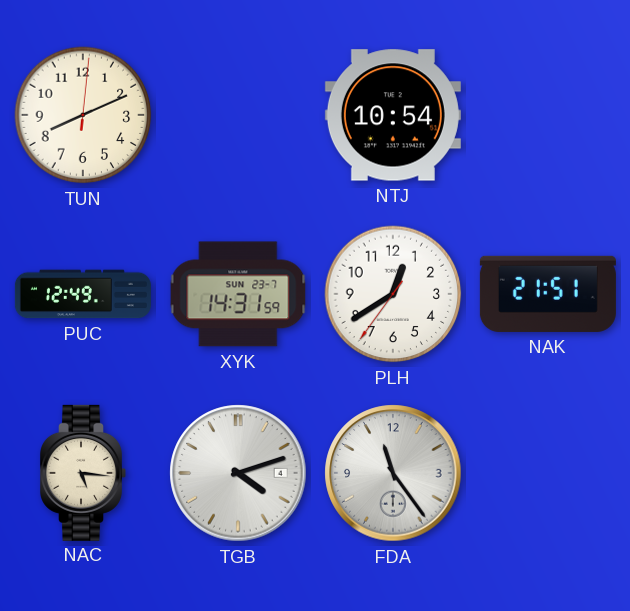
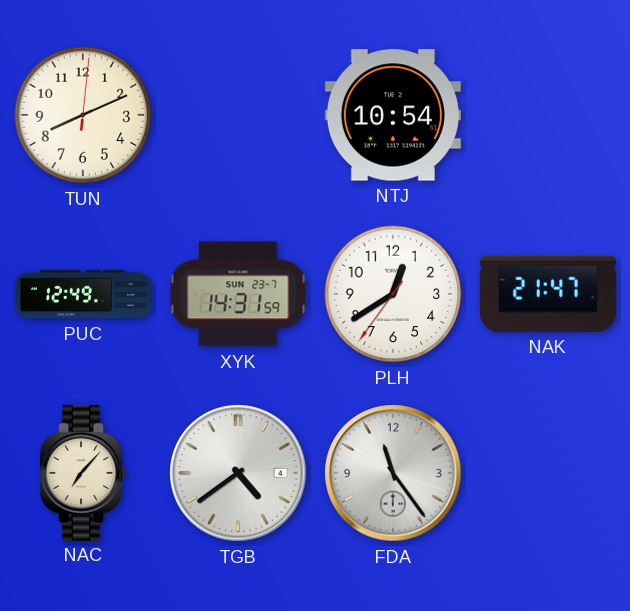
NAK: 21:51 -> 21:47
NAC: 5:16 -> 7:07
TGB: 4:12 -> 4:39
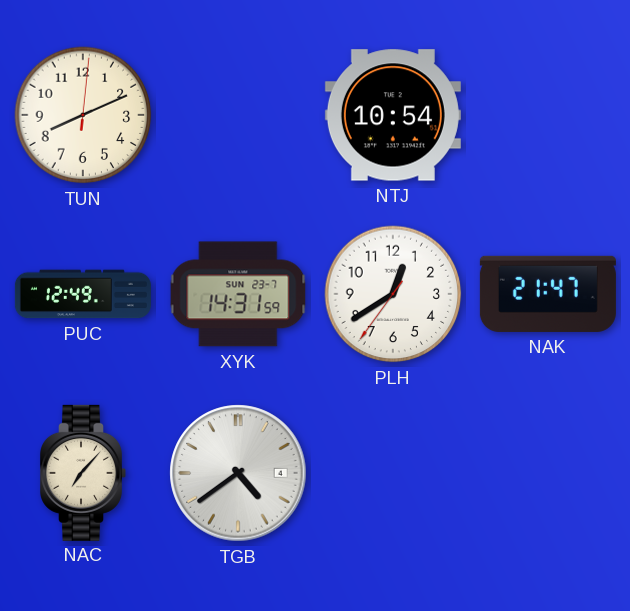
FDA: 11:24 -> none
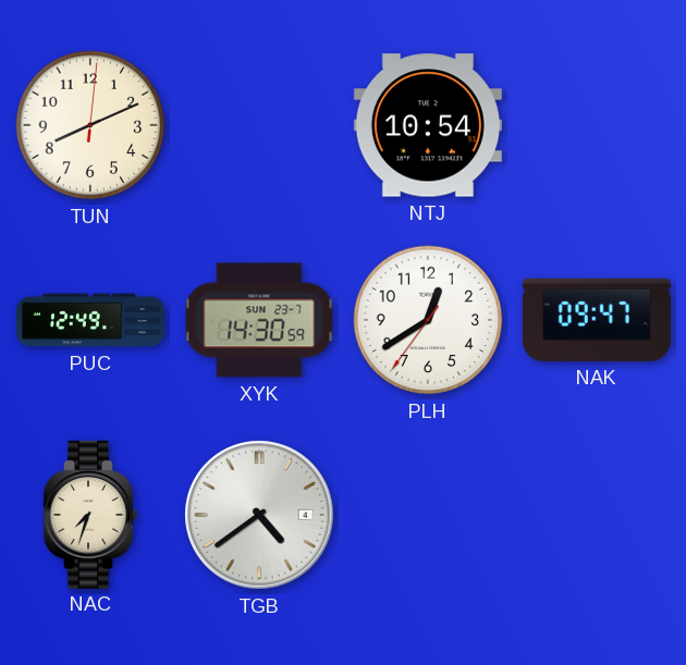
XYK: 14:31 -> 14:30
NAK: 21:47 -> 09:47
NAC: 7:07 -> 7:33
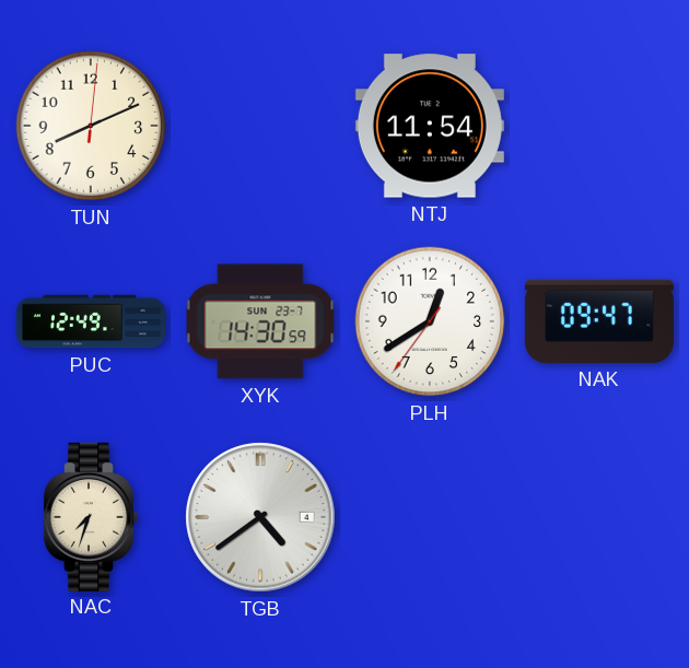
NTJ: 10:54 -> 11:54
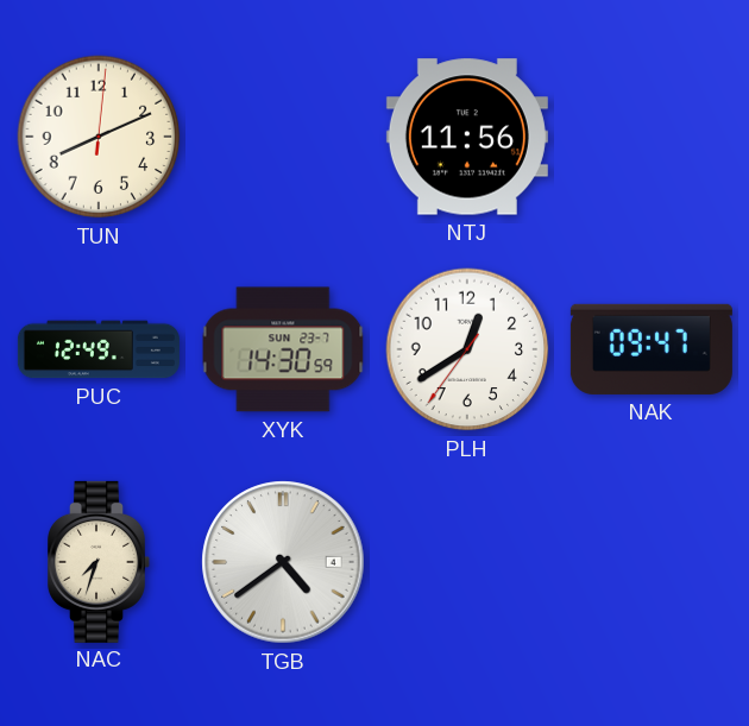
NTJ: 11:54 -> 11:56
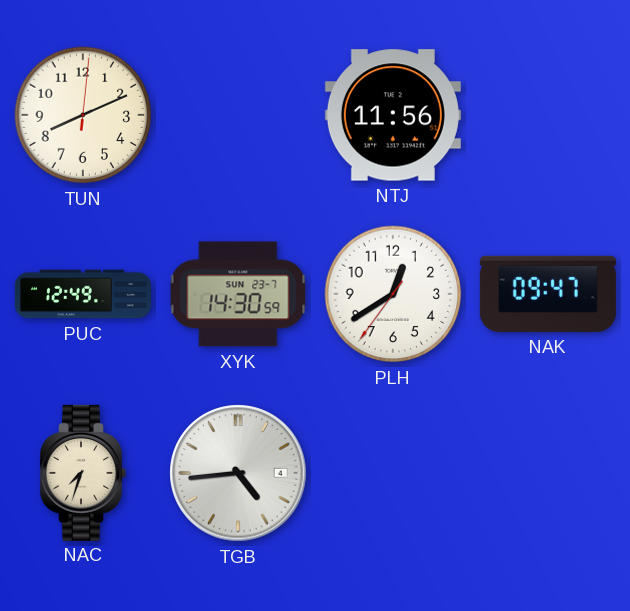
TGB: 4:39 -> 4:44
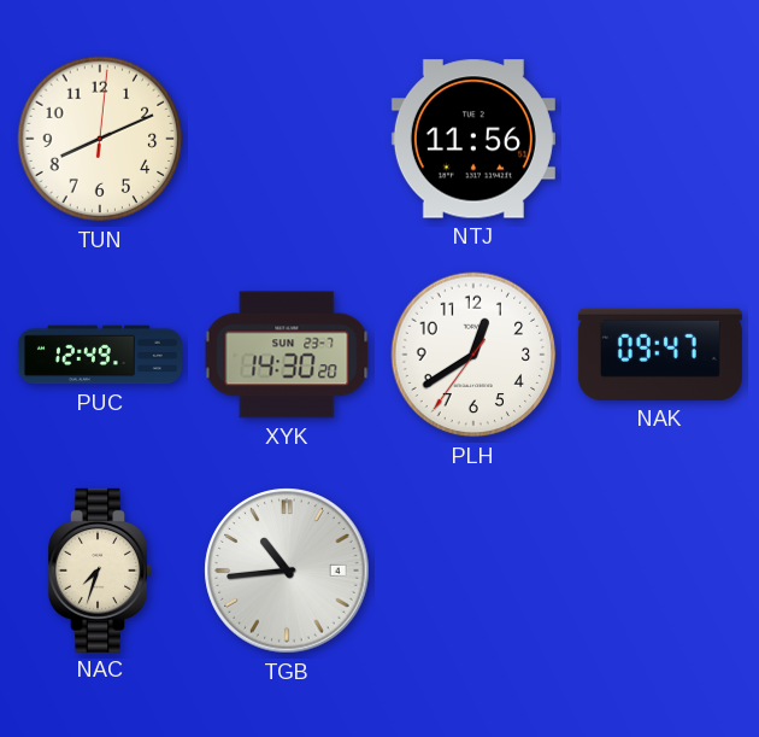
XYK: 14:30:59 -> 14:30:20
TGB: 4:44 -> 10:44
